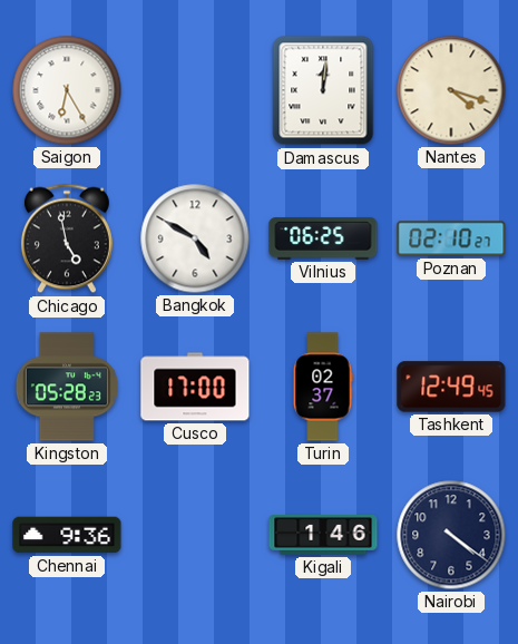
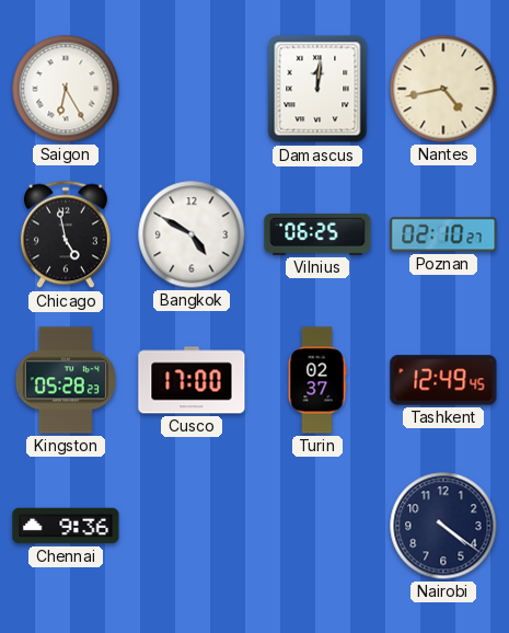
Nantes: 4:18 -> 4:43
Kigali: 1:46 -> none
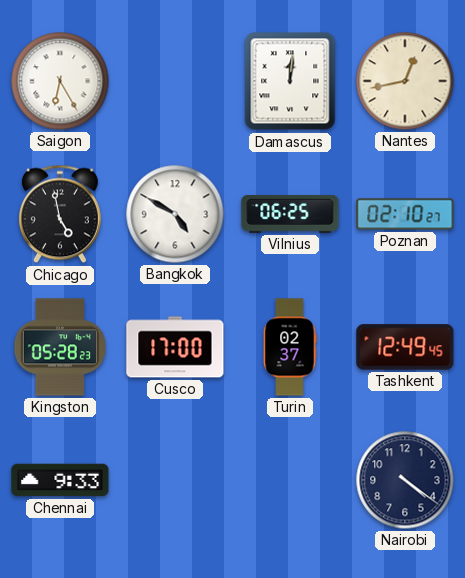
Nantes: 4:43 -> 12:43
Chennai: 9:36 -> 9:33
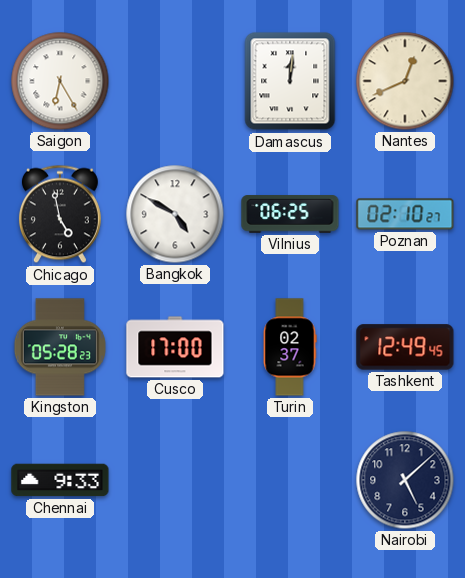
Nantes: 12:43 -> 12:41
Nairobi: 4:21 -> 5:08
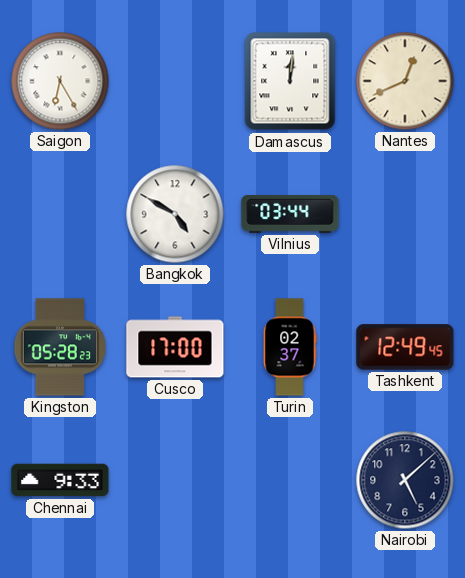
Chicago: 4:58 -> none
Vilnius: 06:25 -> 03:44
Poznan: 02:10 -> none
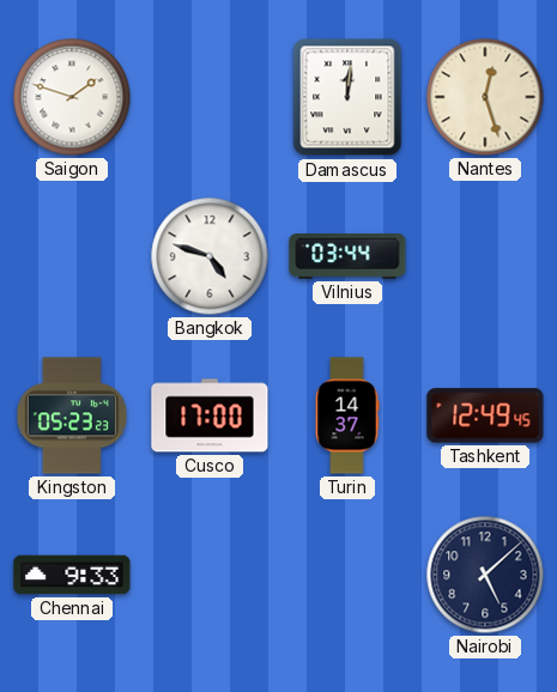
Saigon: 6:25 -> 1:48
Nantes: 12:41 -> 12:27
Bangkok: 4:50 -> 4:48
Kingston: 05:28 -> 05:23
Turin: 02:37 -> 14:37
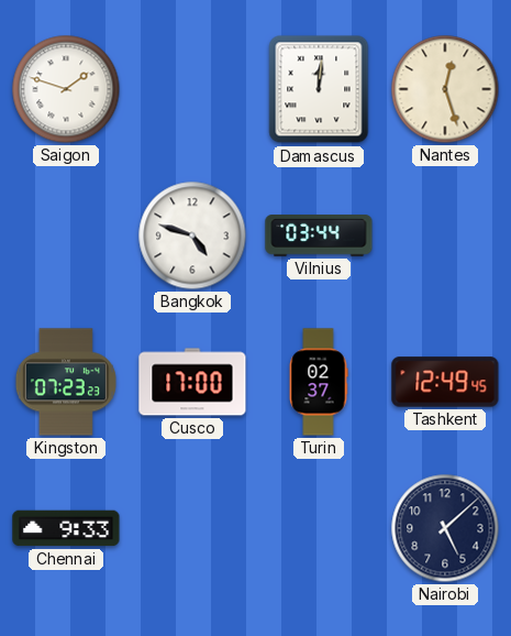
Kingston: 05:23 -> 07:23
Turin: 14:37 -> 02:37
